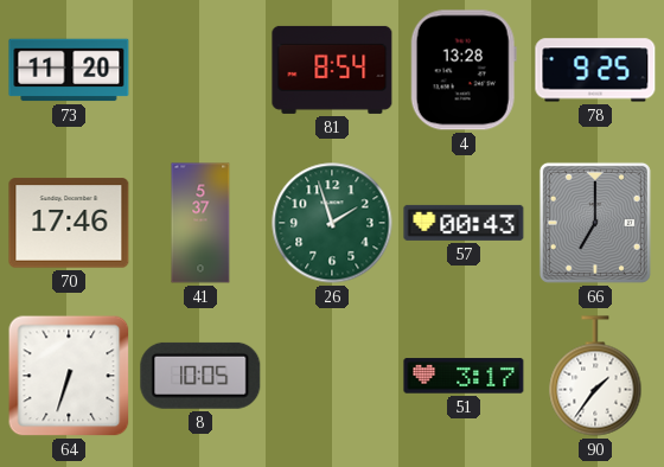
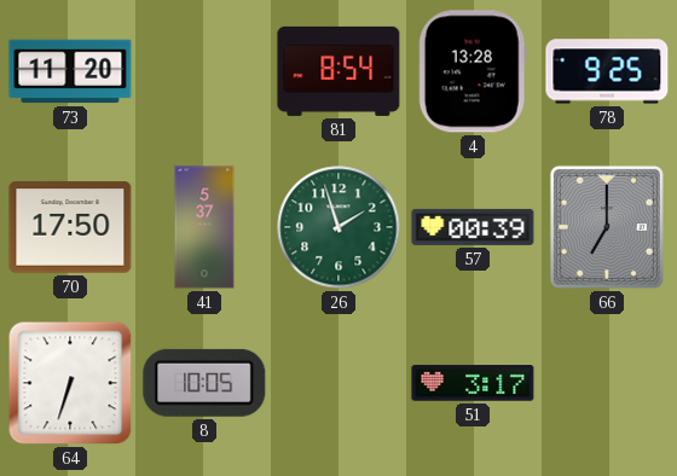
70: 17:46 -> 17:50
57: 00:43 -> 00:39
90: 1:36 -> none
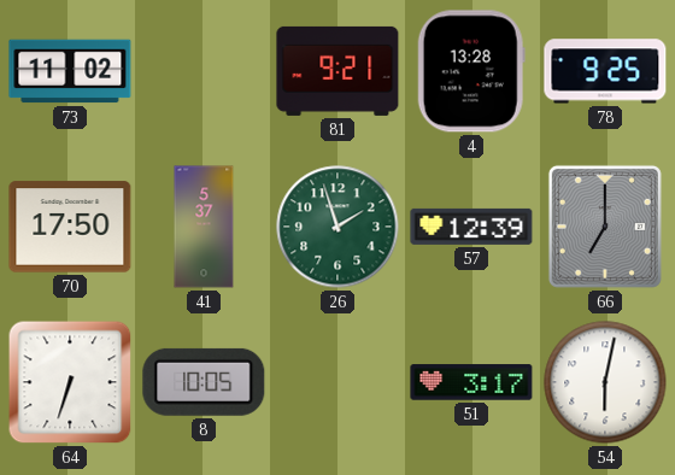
73: 11:20 -> 11:02
81: 8:54 -> 9:21
57: 00:39 -> 12:39
54: none -> 6:02
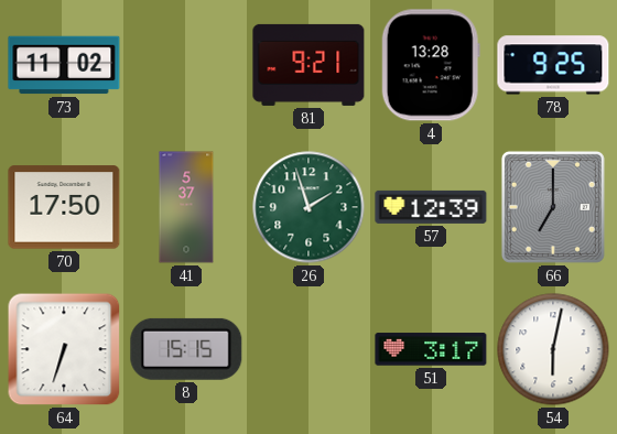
8: 10:05 -> 15:15
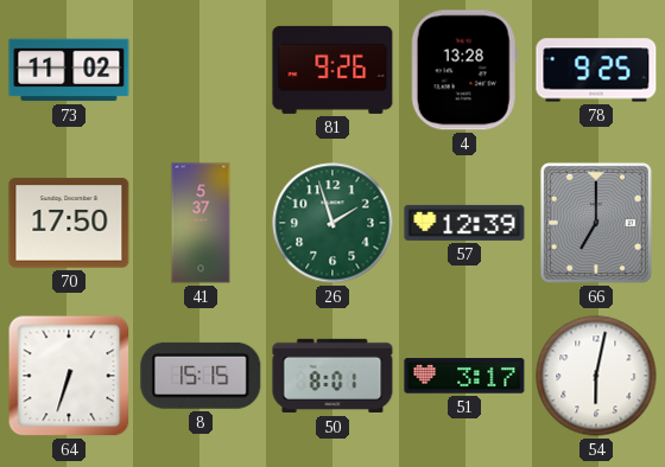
81: 9:21 -> 9:26
50: none -> 8:01
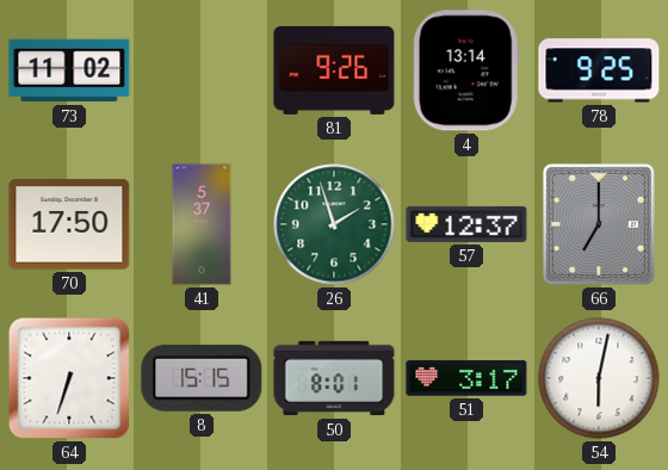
4: 13:28 -> 13:14
57: 12:39 -> 12:37
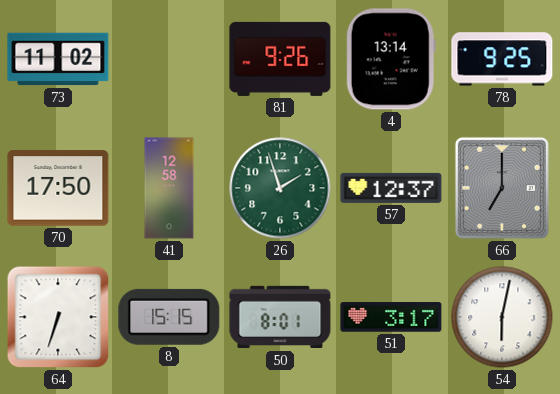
41: 5:37 -> 12:58
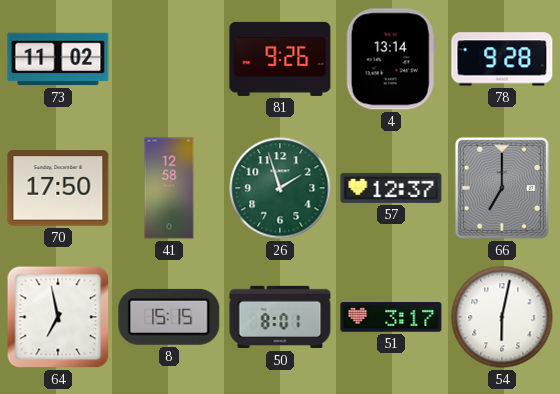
78: 9:25 -> 9:28
64: 6:33 -> 6:58
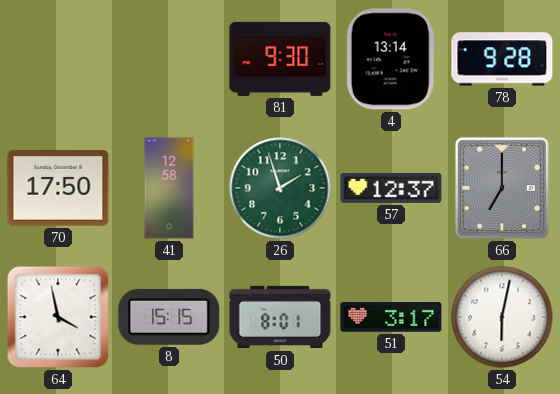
73: 11:02 -> none
81: 9:26 -> 9:30
64: 6:58 -> 3:58
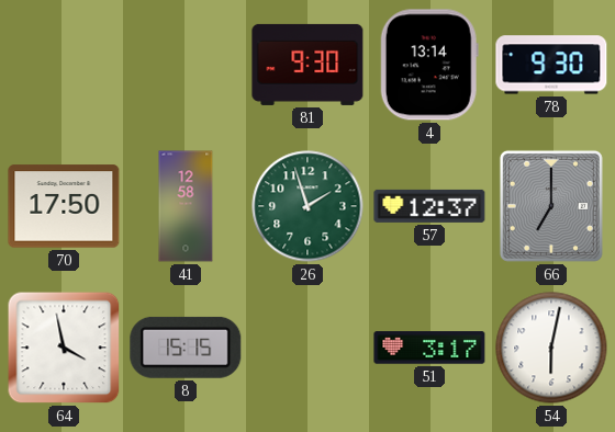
78: 9:28 -> 9:30
50: 8:01 -> none
